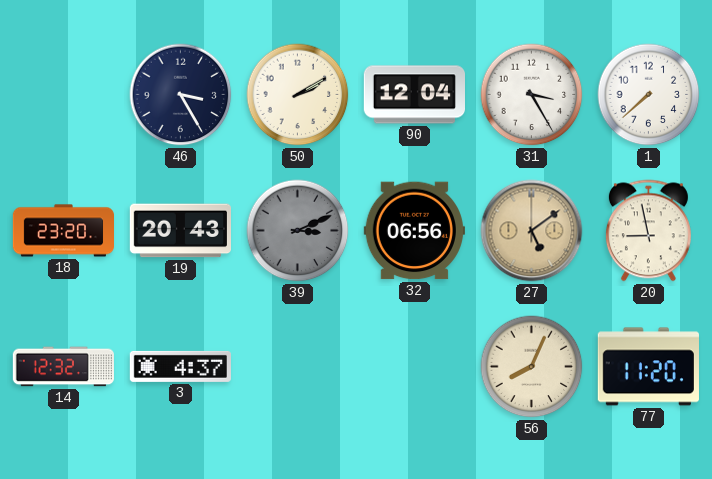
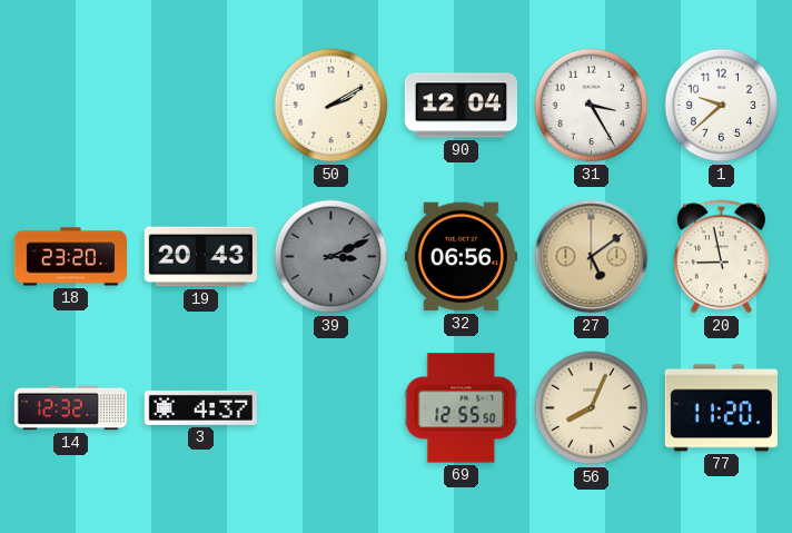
46: 3:25 -> none
1: 7:38 -> 9:38
69: none -> 12:55
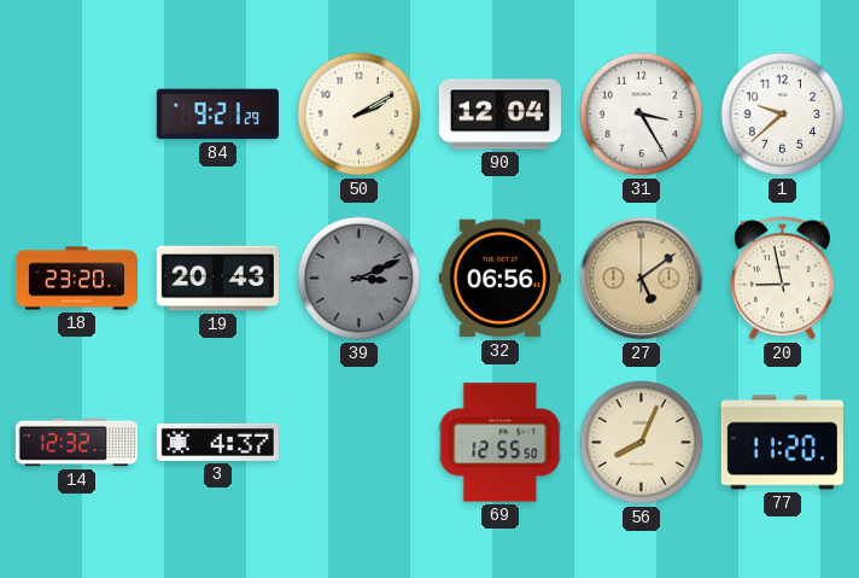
84: none -> 9:21
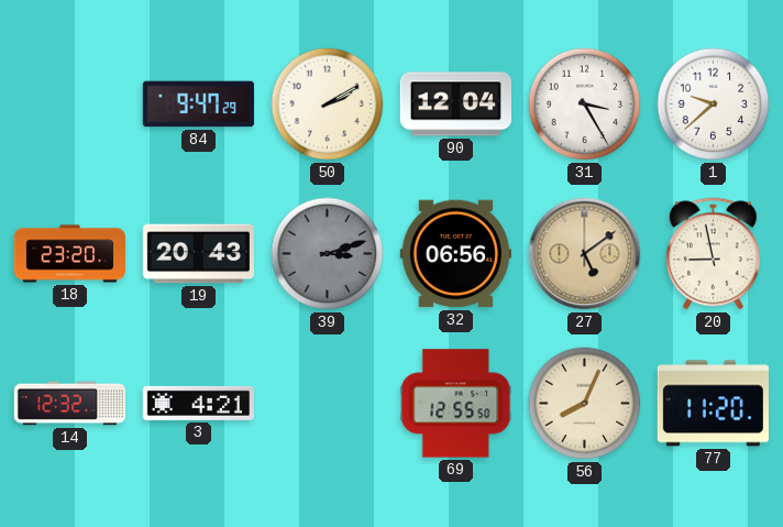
84: 9:21 -> 9:47
39: 3:11 -> 3:12
3: 4:37 -> 4:21
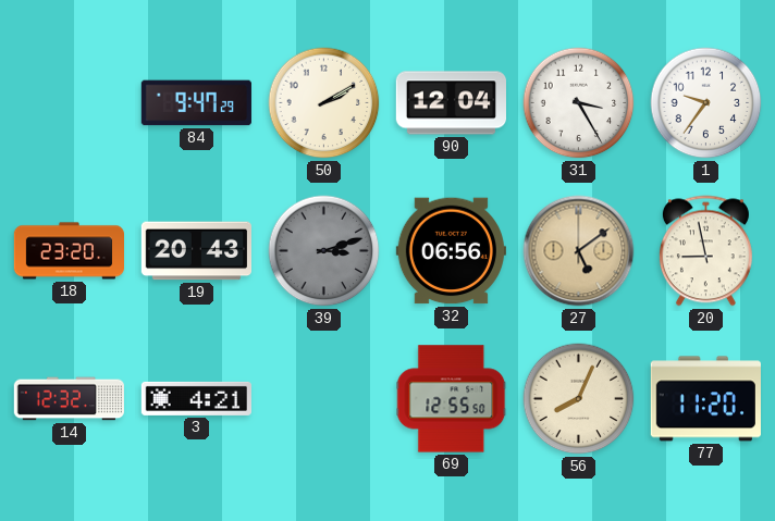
1: 9:38 -> 9:36
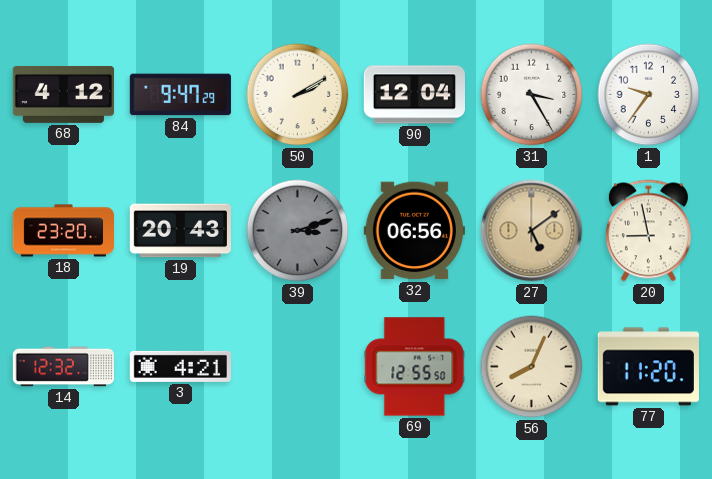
68: none -> 4:12
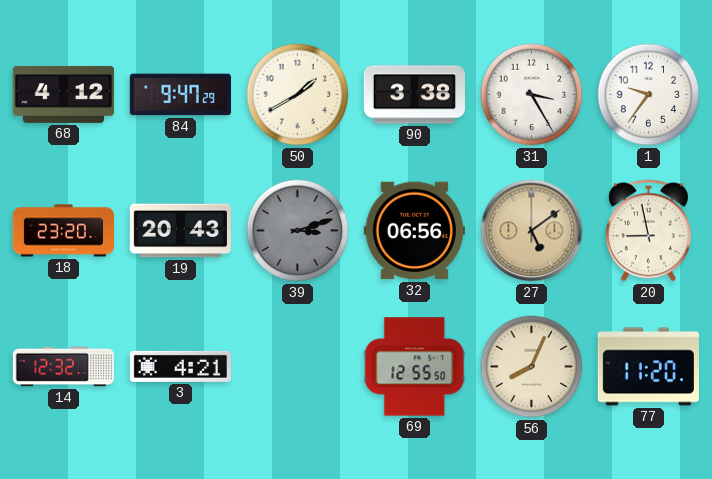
50: 2:10 -> 1:40
90: 12:04 -> 3:38
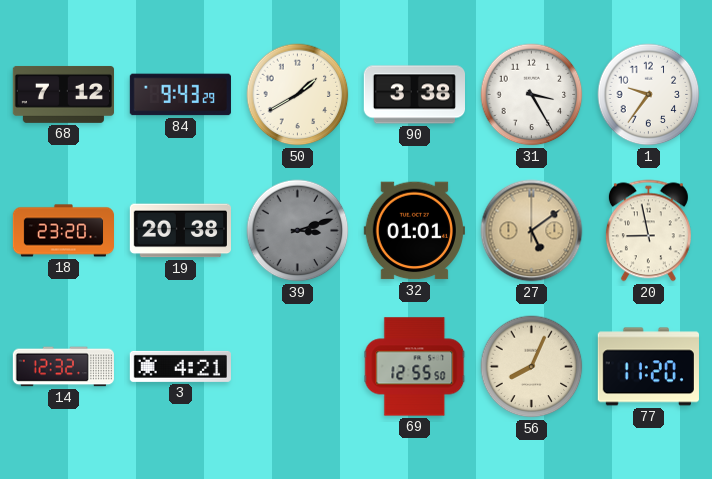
68: 4:12 -> 7:12
84: 9:47 -> 9:43
19: 20:43 -> 20:38
32: 06:56 -> 01:01
